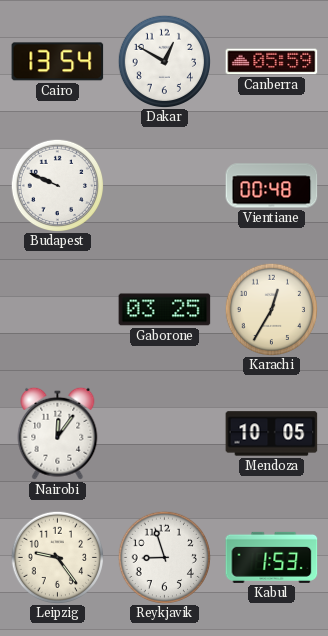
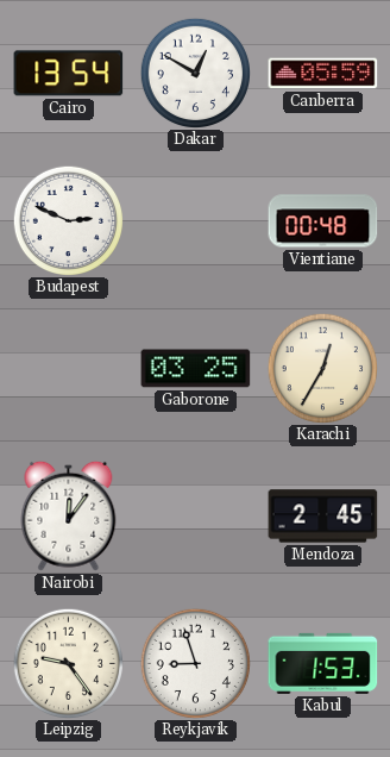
Budapest: 9:49 -> 2:49
Mendoza: 10:05 -> 2:45
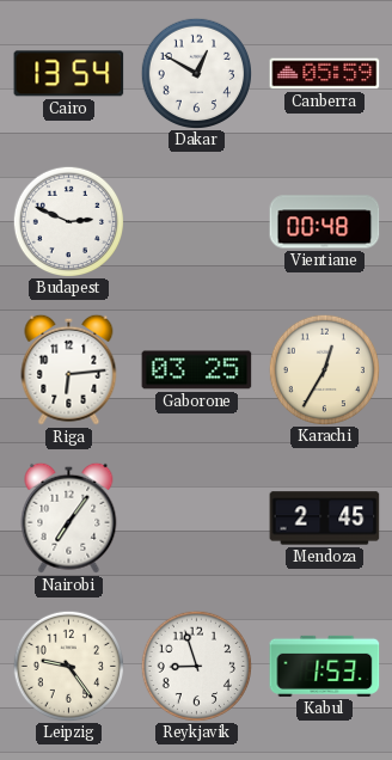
Riga: none -> 6:14
Nairobi: 12:06 -> 7:06
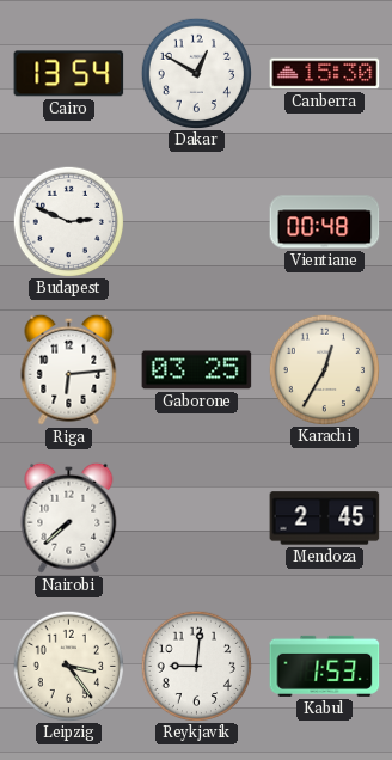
Canberra: 05:59 -> 15:30
Nairobi: 7:06 -> 7:38
Leipzig: 9:24 -> 3:24
Reykjavik: 8:57 -> 9:01
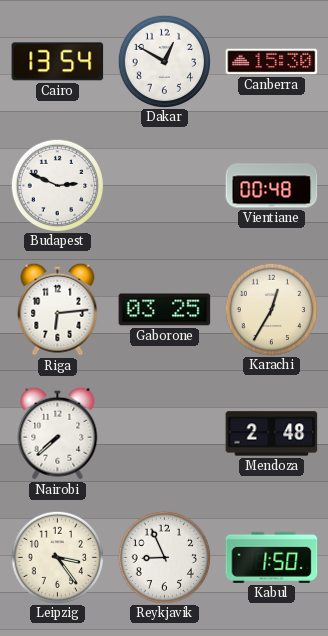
Mendoza: 2:45 -> 2:48
Reykjavik: 9:01 -> 8:56
Kabul: 1:53 -> 1:50
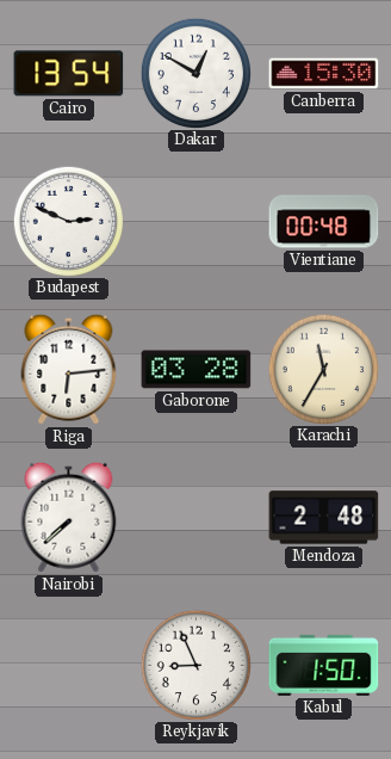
Gaborone: 03:25 -> 03:28
Karachi: 12:35 -> 11:35
Leipzig: 3:24 -> none
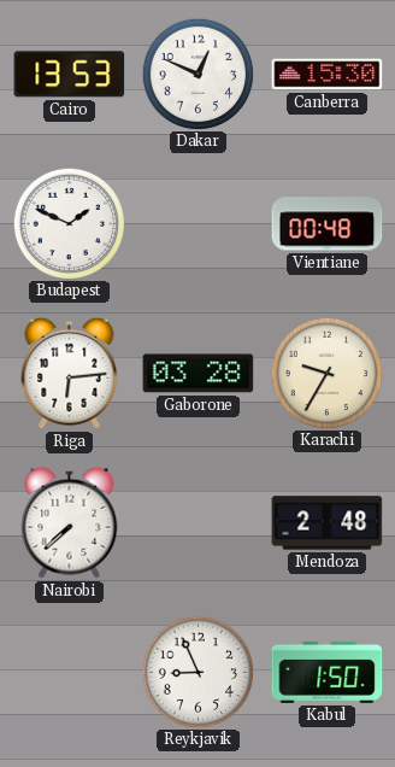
Cairo: 13:54 -> 13:53
Dakar: 12:50 -> 12:49
Budapest: 2:49 -> 1:49
Karachi: 11:35 -> 9:35
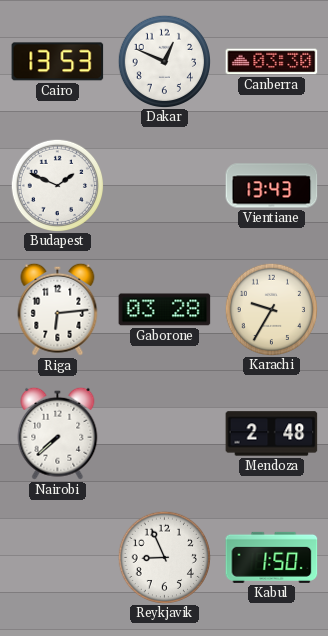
Canberra: 15:30 -> 03:30
Vientiane: 00:48 -> 13:43
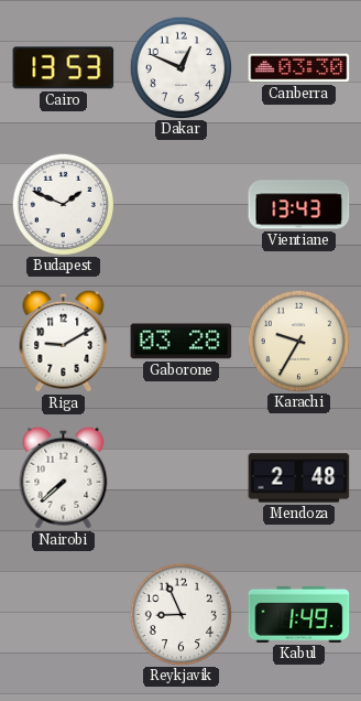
Riga: 6:14 -> 9:10
Kabul: 1:50 -> 1:49
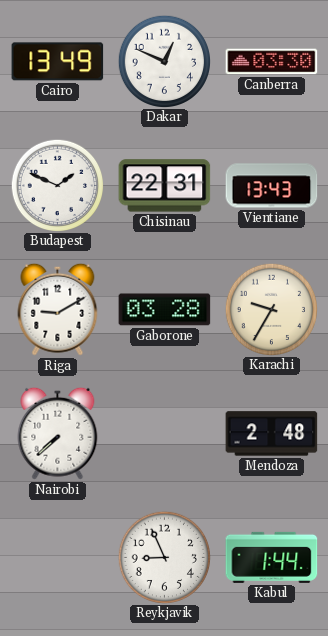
Cairo: 13:53 -> 13:49
Chisinau: none -> 22:31
Kabul: 1:49 -> 1:44
